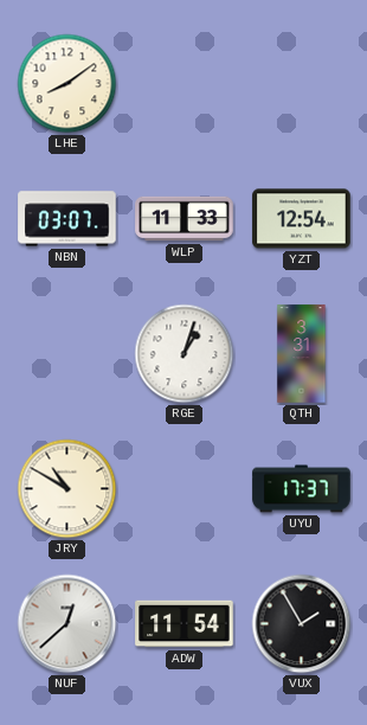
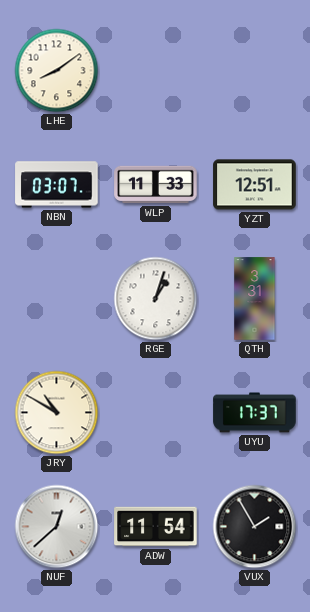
YZT: 12:54 -> 12:51
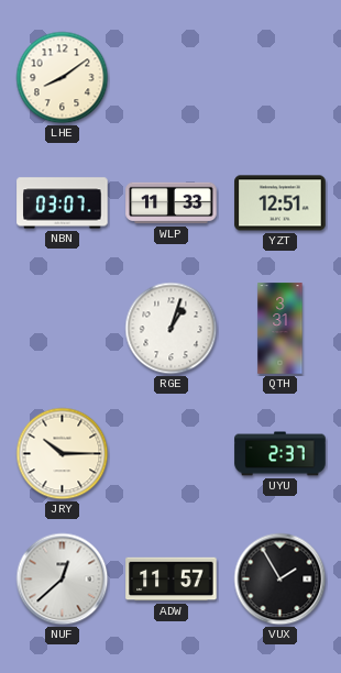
JRY: 10:50 -> 10:15
UYU: 17:37 -> 2:37
ADW: 11:54 -> 11:57
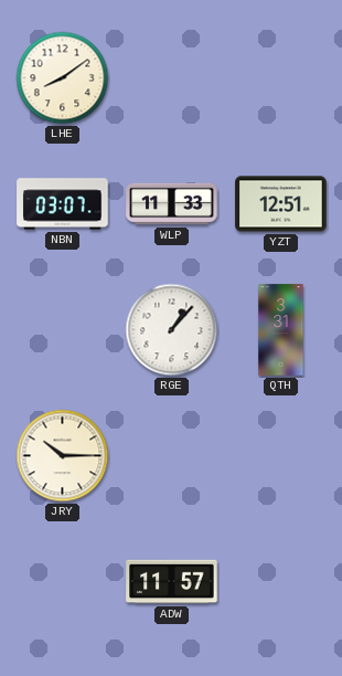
RGE: 1:03 -> 1:07
UYU: 2:37 -> none
NUF: 12:38 -> none
VUX: 1:55 -> none
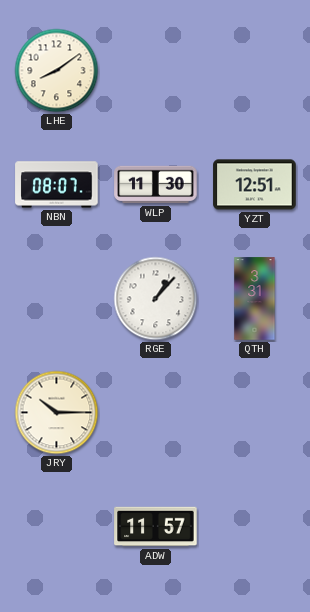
NBN: 03:07 -> 08:07
WLP: 11:33 -> 11:30
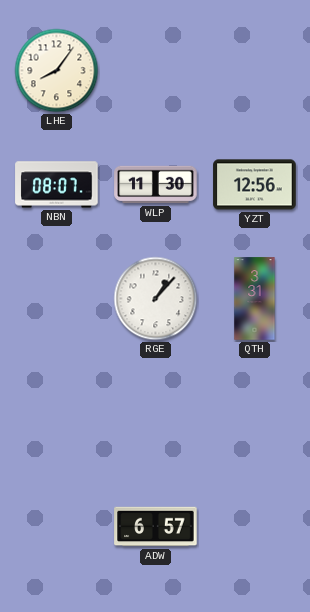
LHE: 8:09 -> 8:06
YZT: 12:51 -> 12:56
JRY: 10:15 -> none
ADW: 11:57 -> 6:57
